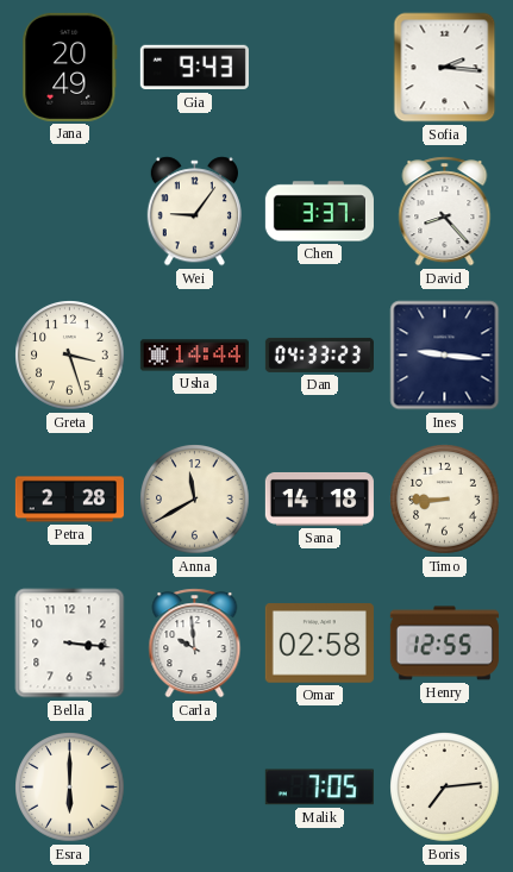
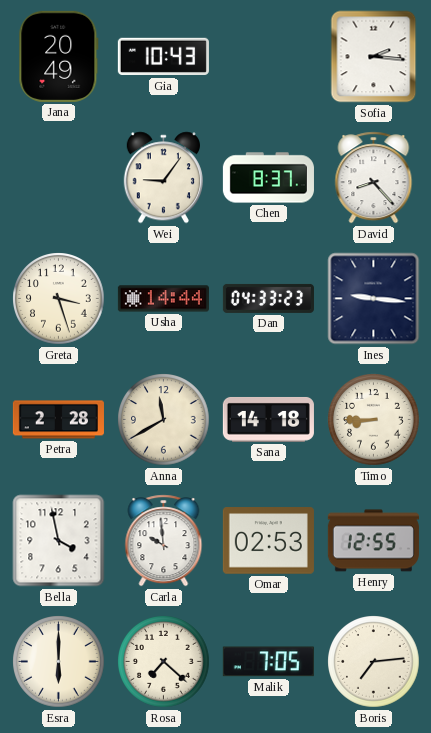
Gia: 9:43 -> 10:43
Chen: 3:37 -> 8:37
Bella: 3:16 -> 3:58
Omar: 02:58 -> 02:53
Rosa: none -> 7:22
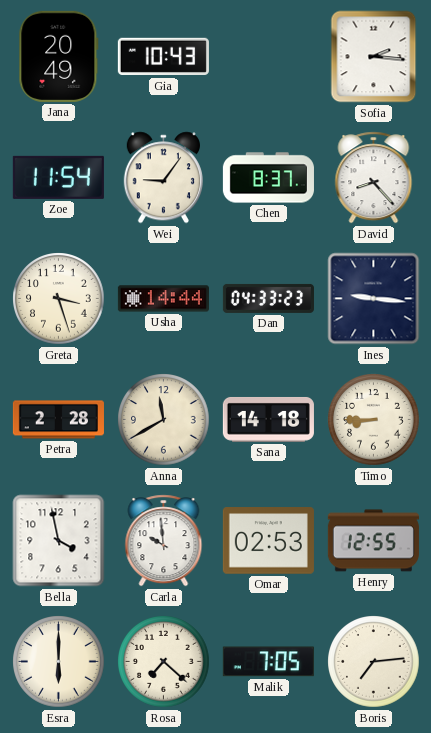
Zoe: none -> 11:54
